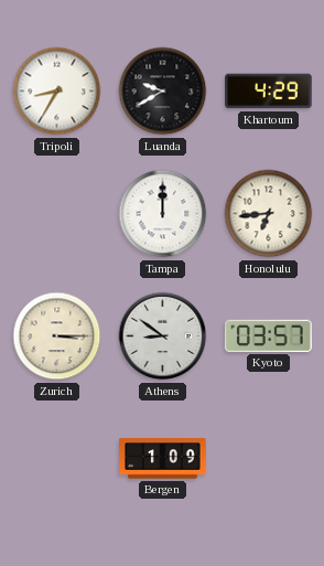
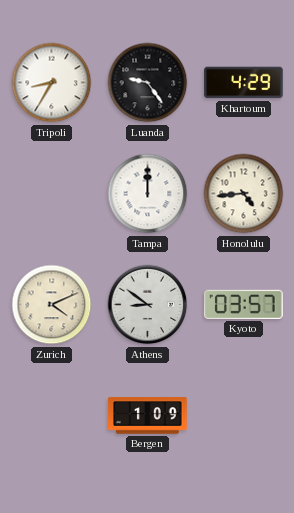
Luanda: 9:40 -> 9:24
Honolulu: 6:44 -> 4:44
Zurich: 3:15 -> 4:11
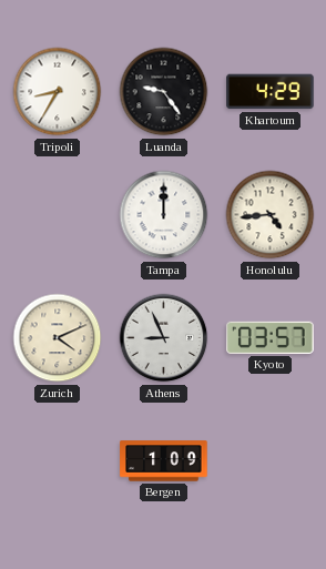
Athens: 8:51 -> 8:56
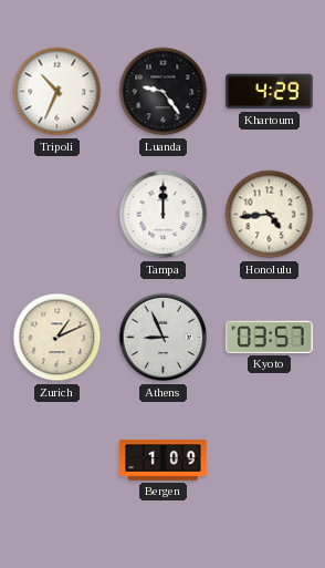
Tripoli: 8:35 -> 10:34
Zurich: 4:11 -> 1:11
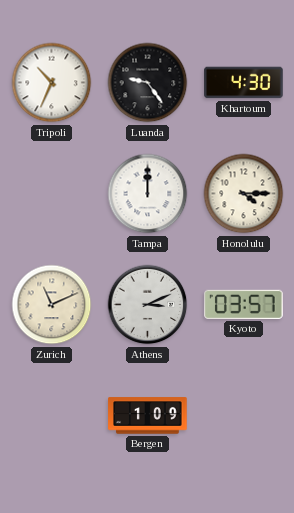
Khartoum: 4:29 -> 4:30
Honolulu: 4:44 -> 4:15
Zurich: 1:11 -> 11:11
Athens: 8:56 -> 3:11
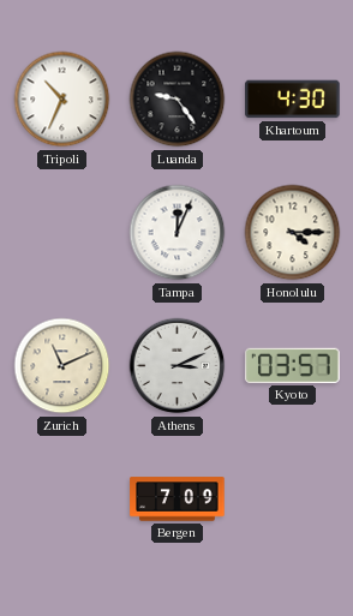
Tampa: 12:00 -> 12:04
Bergen: 1:09 -> 7:09
